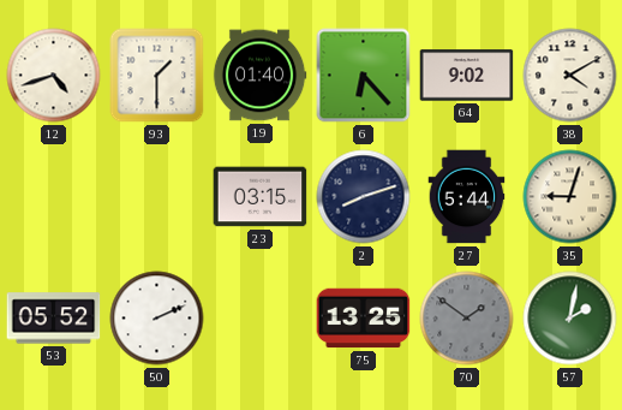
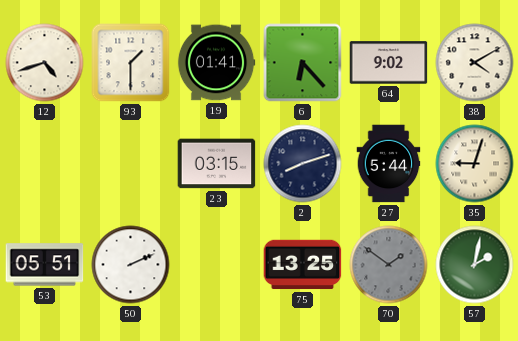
19: 01:40 -> 01:41
53: 05:52 -> 05:51
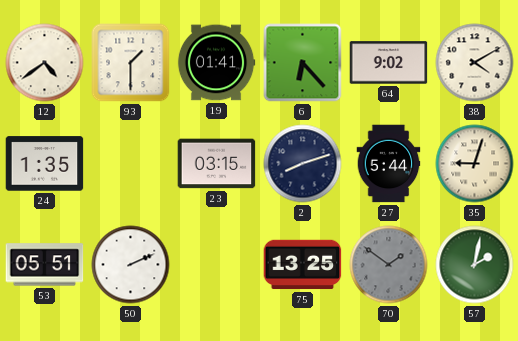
12: 4:42 -> 4:39
24: none -> 1:35
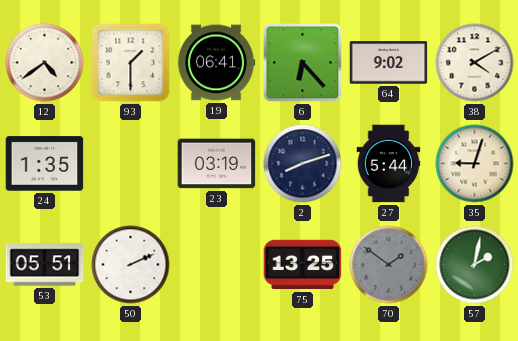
19: 01:41 -> 06:41
23: 03:15 -> 03:19
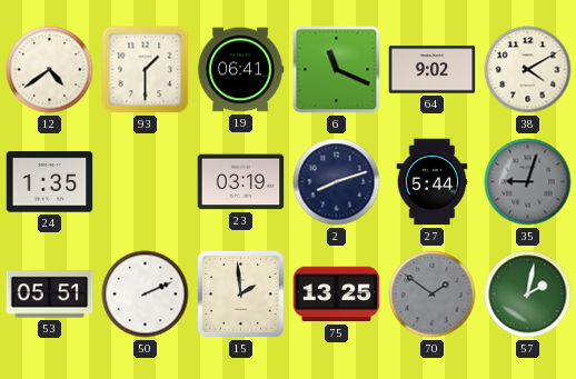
6: 6:23 -> 11:19
35 dial: cream -> grey
15: none -> 1:59
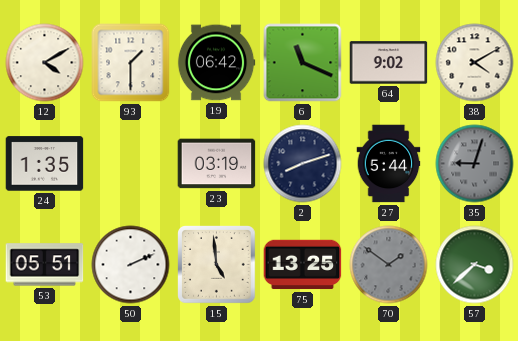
12: 4:39 -> 4:10
19: 06:41 -> 06:42
15: 1:59 -> 4:59
57: 2:02 -> 3:38
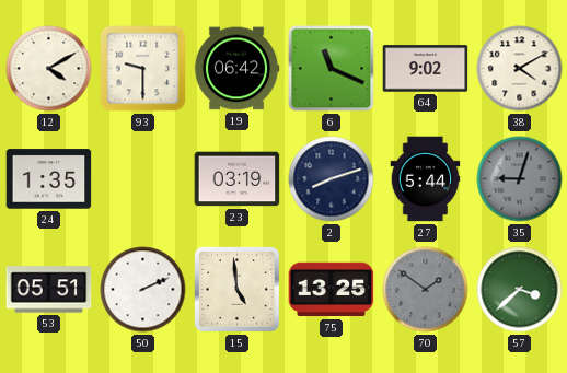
93: 1:30 -> 9:30
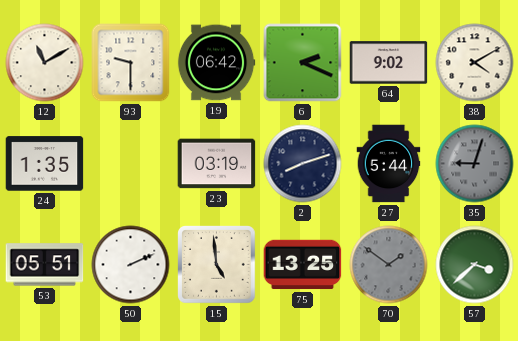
12: 4:10 -> 11:10
6: 11:19 -> 2:19
